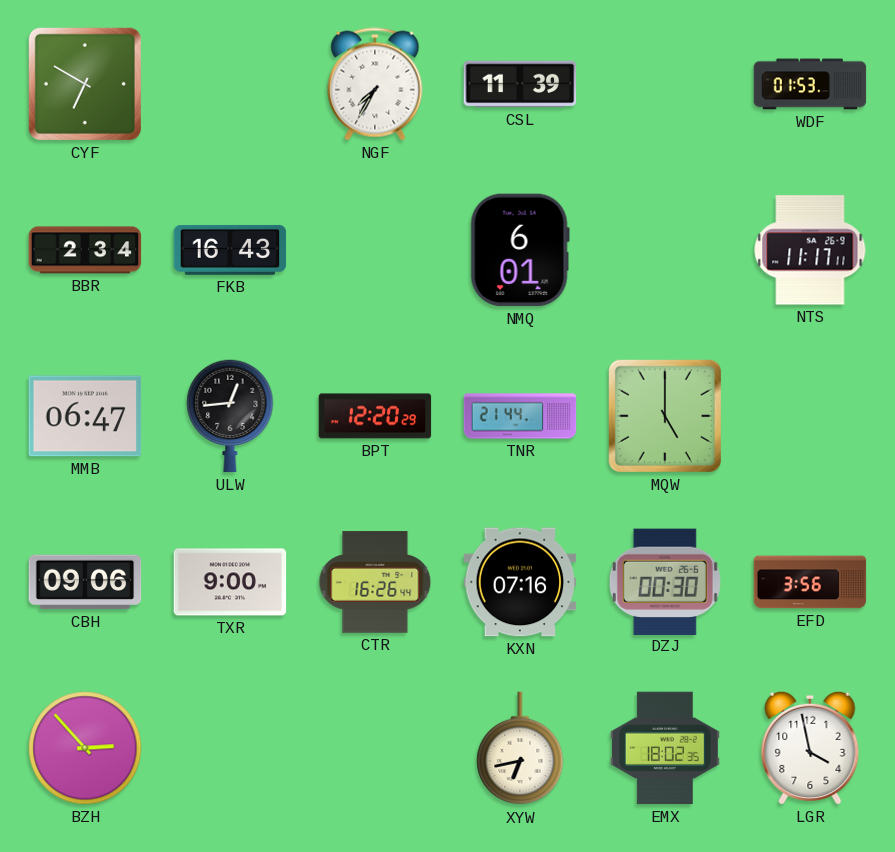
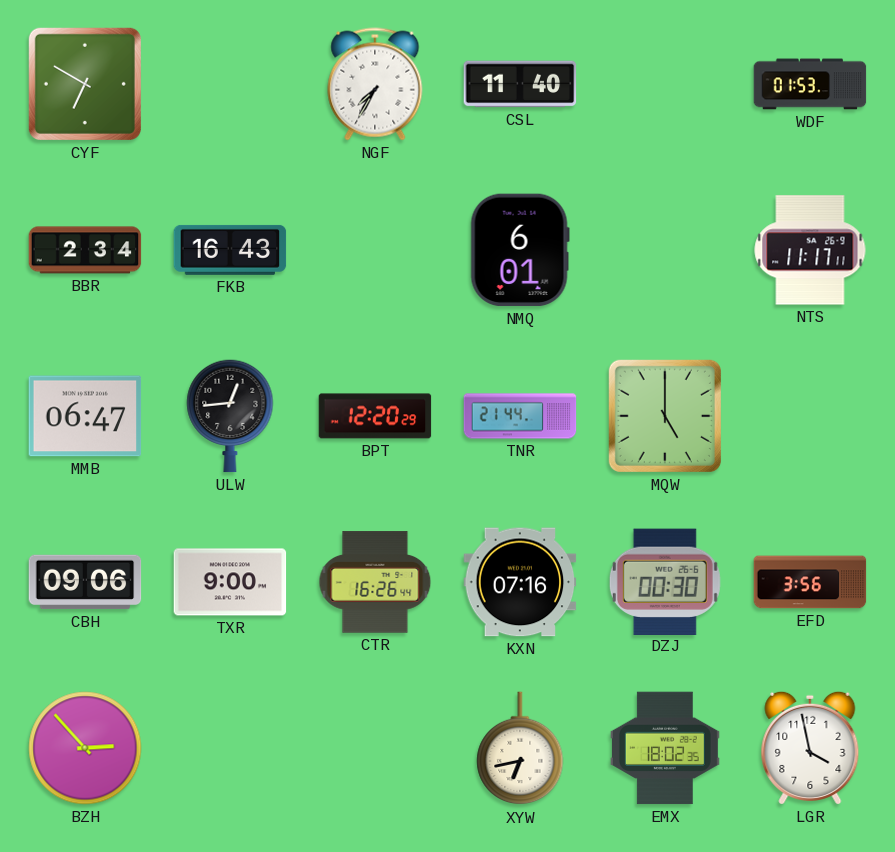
CSL: 11:39 -> 11:40
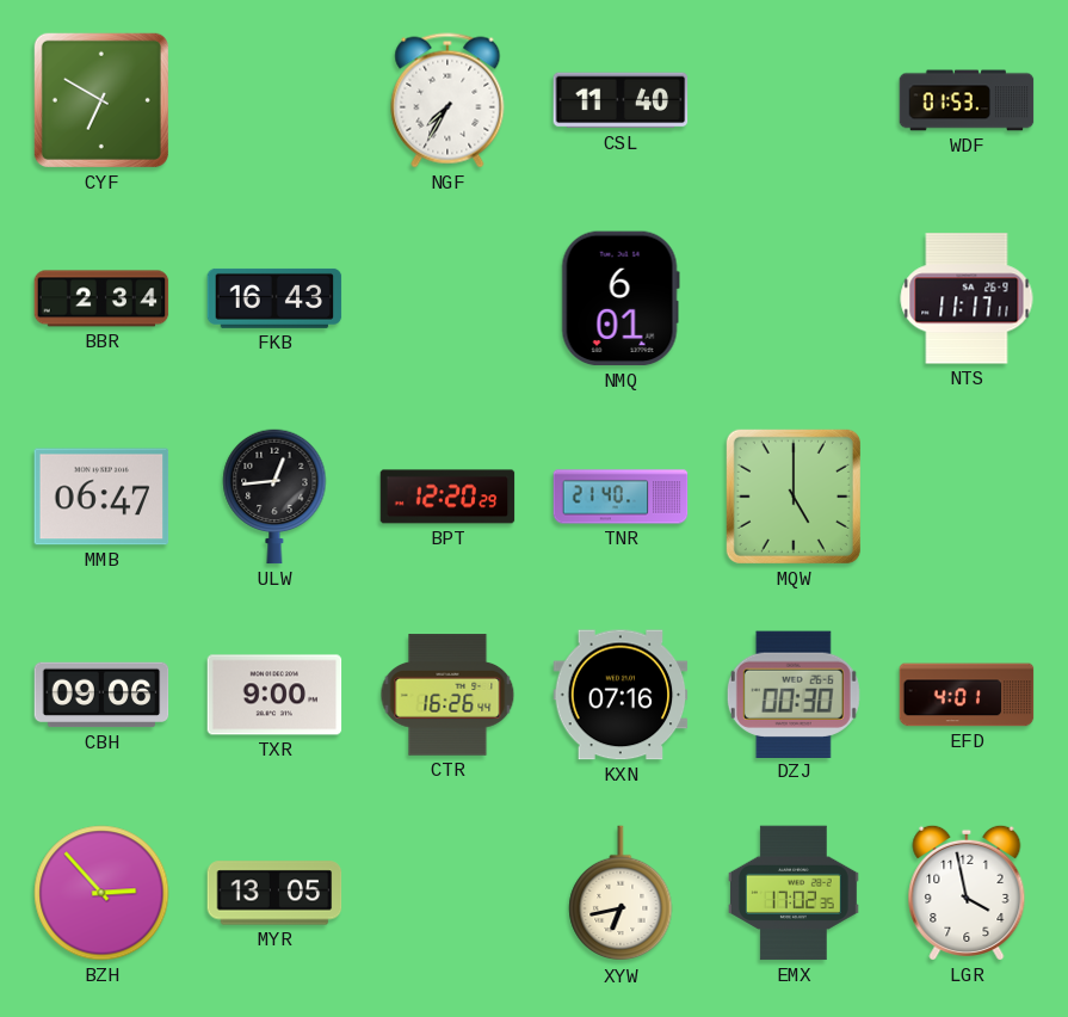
TNR: 21:44 -> 21:40
EFD: 3:56 -> 4:01
MYR: none -> 13:05
EMX: 18:02 -> 17:02
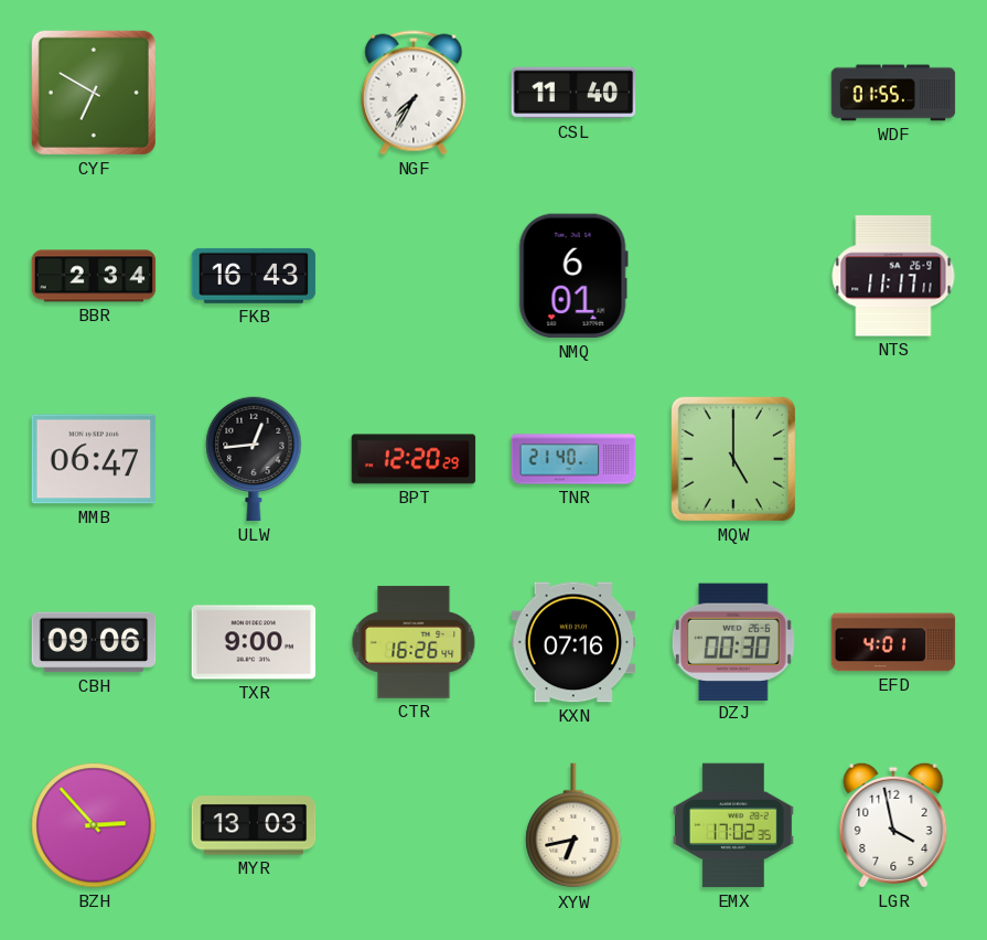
WDF: 01:53 -> 01:55
MYR: 13:05 -> 13:03
